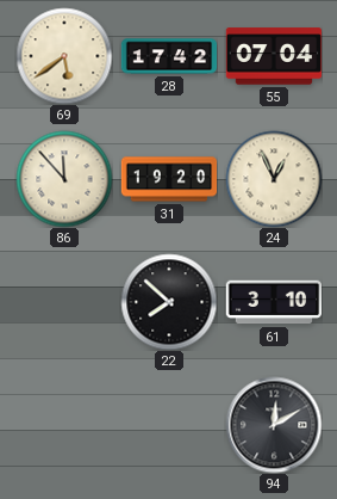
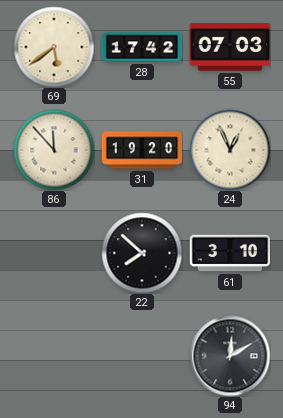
55: 07:04 -> 07:03
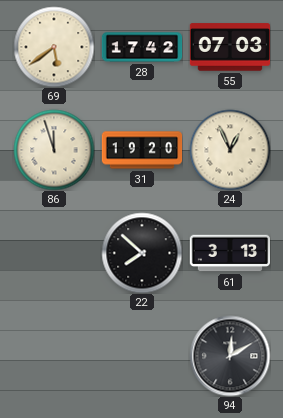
86: 11:53 -> 11:57
61: 3:10 -> 3:13
